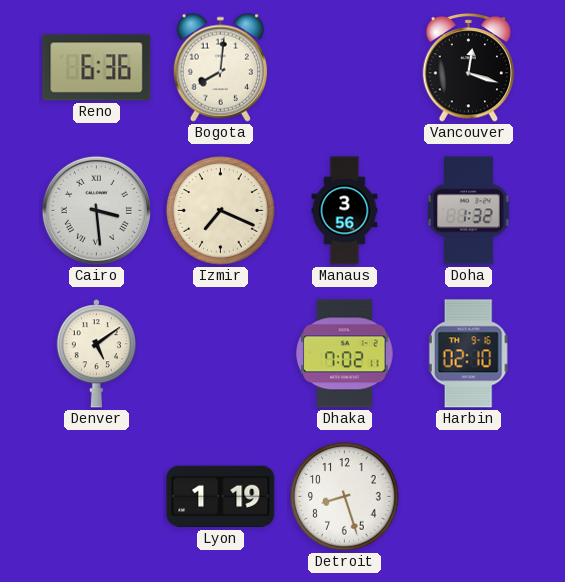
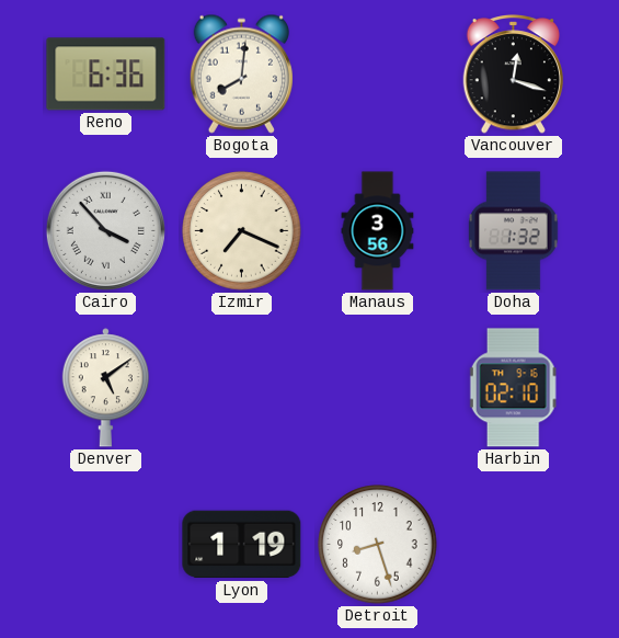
Cairo: 3:29 -> 3:53
Dhaka: 7:02 -> none
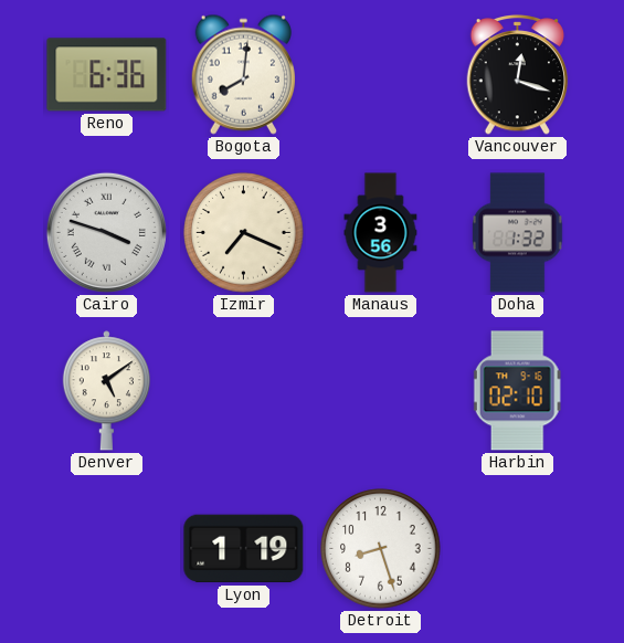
Cairo: 3:53 -> 3:48
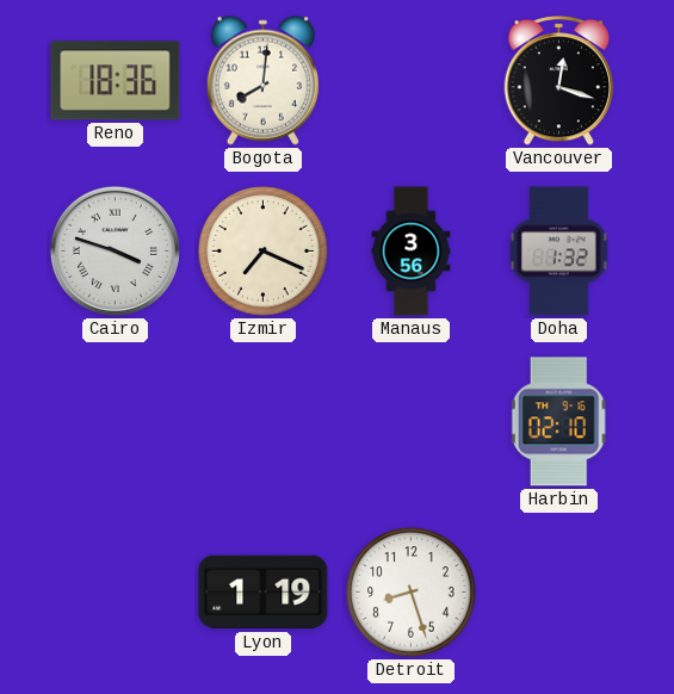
Reno: 6:36 -> 18:36
Denver: 5:09 -> none
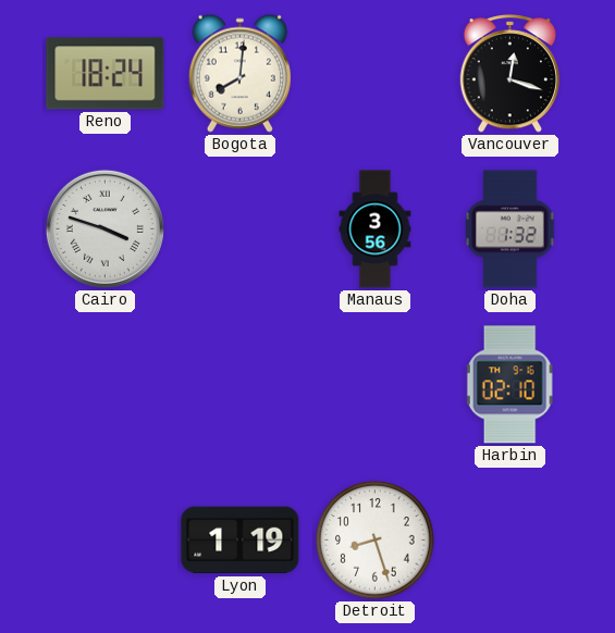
Reno: 18:36 -> 18:24
Izmir: 7:19 -> none
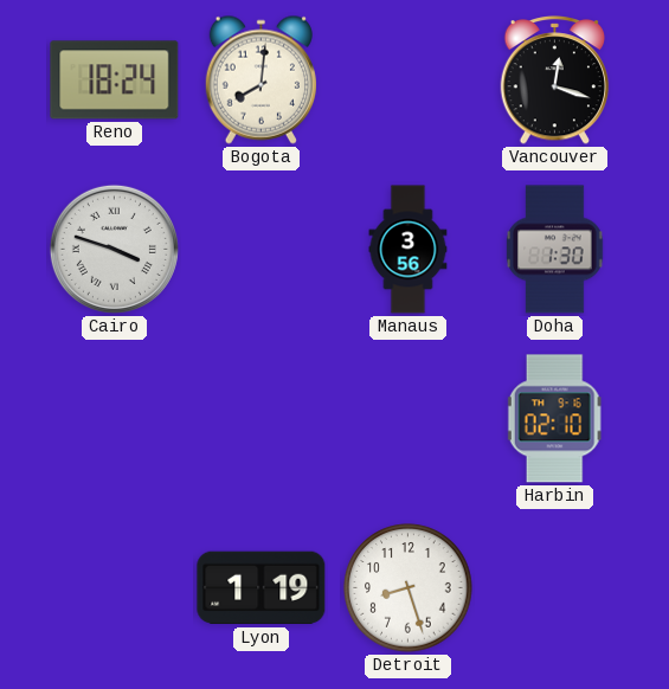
Doha: 1:32 -> 1:30
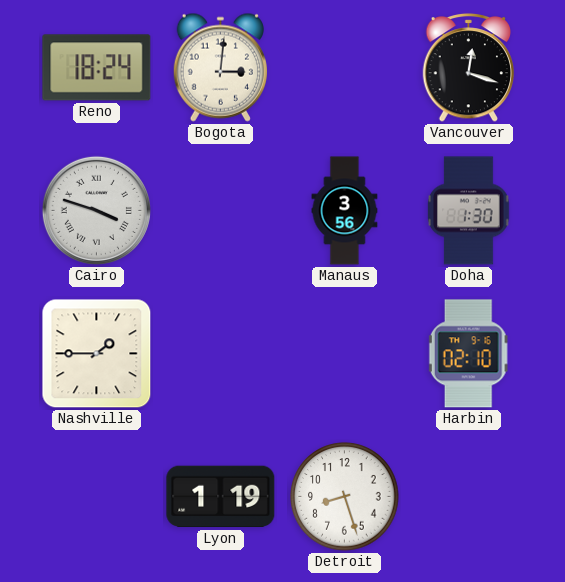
Bogota: 8:01 -> 3:01
Nashville: none -> 1:45
